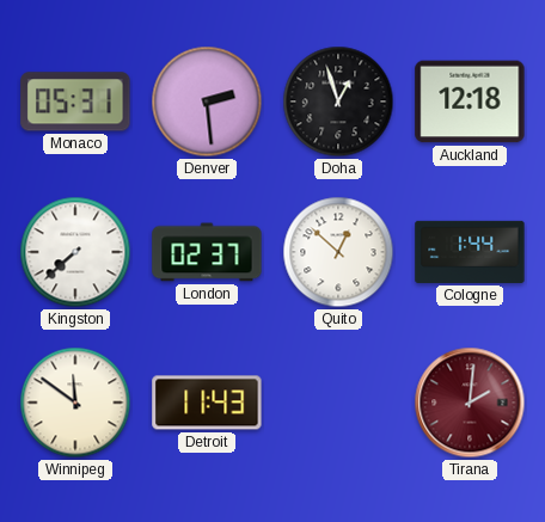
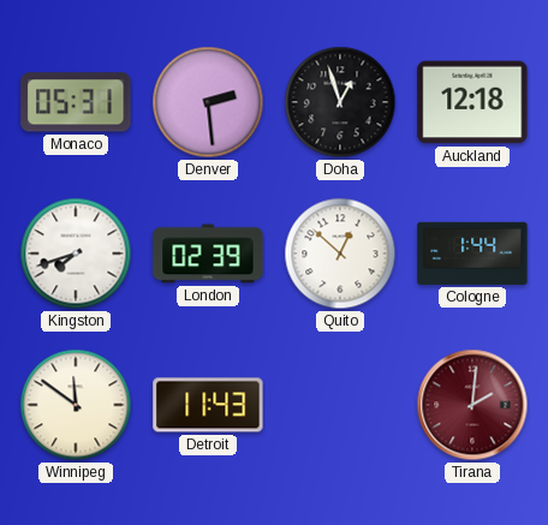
Kingston: 7:38 -> 7:42
London: 02:37 -> 02:39
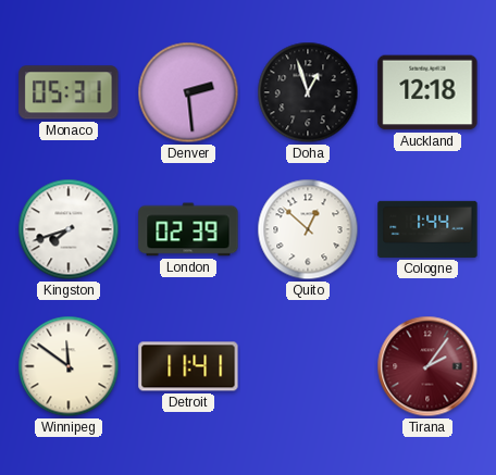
Detroit: 11:43 -> 11:41
Tirana: 2:01 -> 2:06
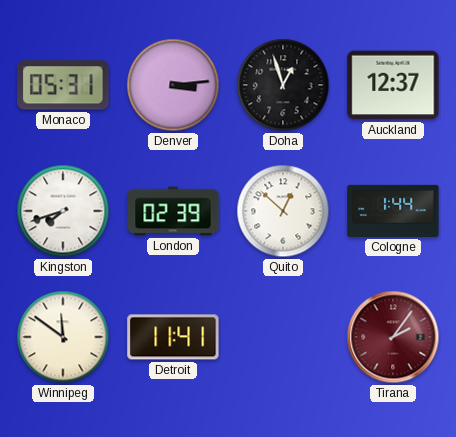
Denver: 2:29 -> 3:14
Auckland: 12:18 -> 12:37
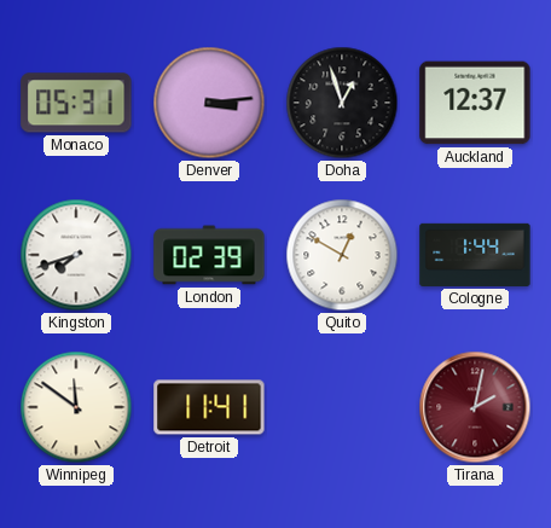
Quito: 12:52 -> 12:50
Tirana: 2:06 -> 2:02
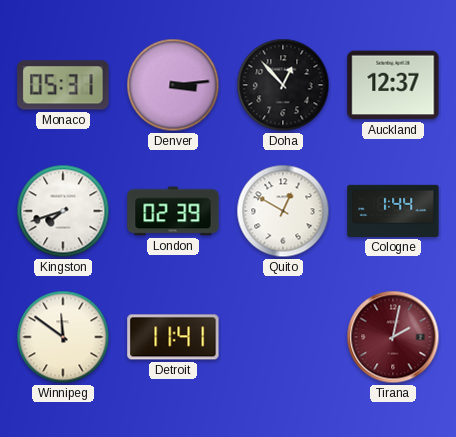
Doha: 12:57 -> 12:53
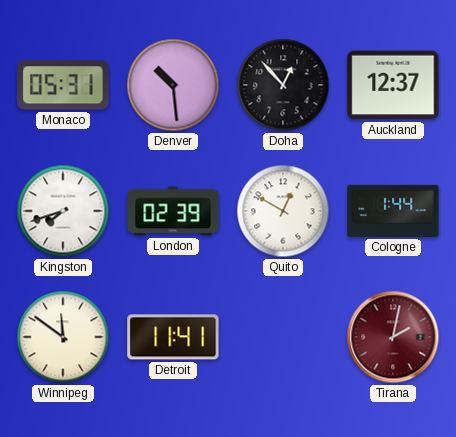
Denver: 3:14 -> 10:29
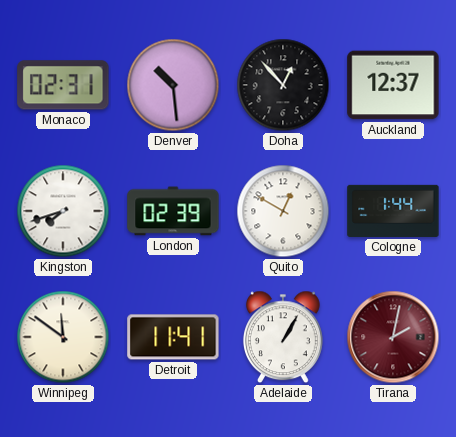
Monaco: 05:31 -> 02:31
Adelaide: none -> 1:05
